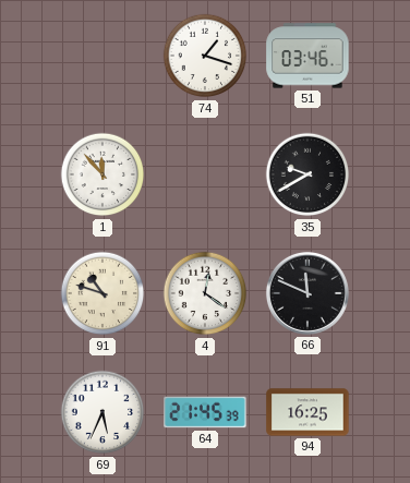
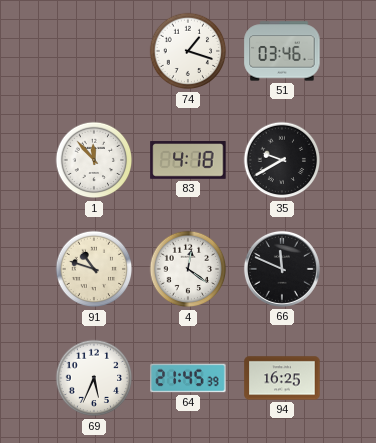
83: none -> 4:18
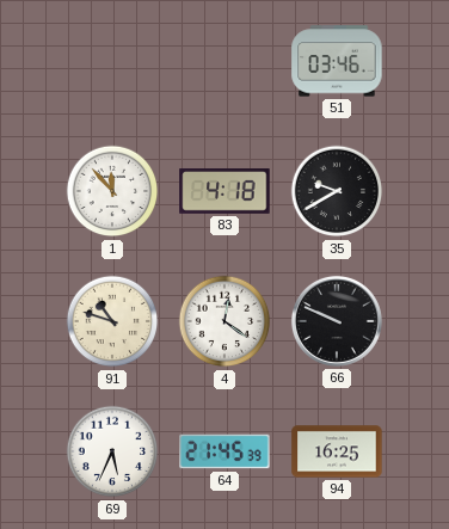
74: 1:18 -> none
66: 11:49 -> 9:49
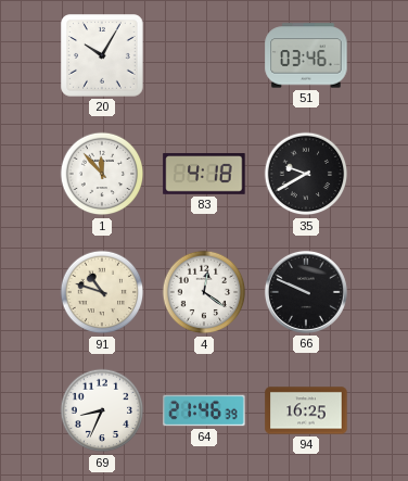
20: none -> 10:05
69: 5:34 -> 8:34
64: 21:45 -> 21:46
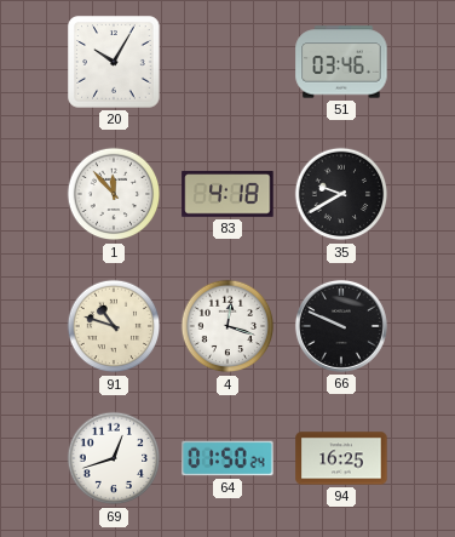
4: 12:21 -> 12:18
69: 8:34 -> 12:42
64: 21:46 -> 01:50
